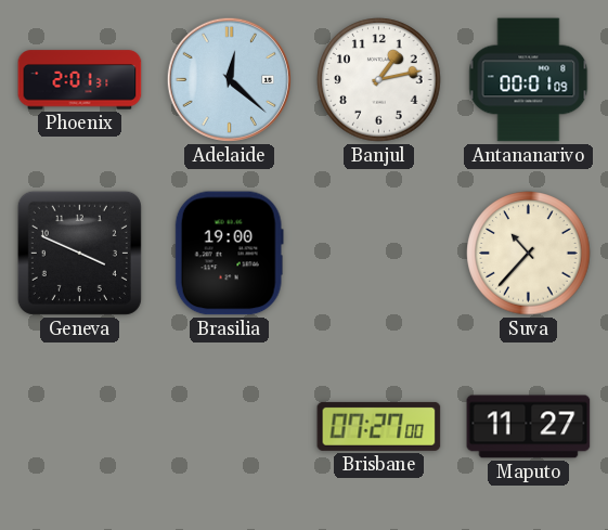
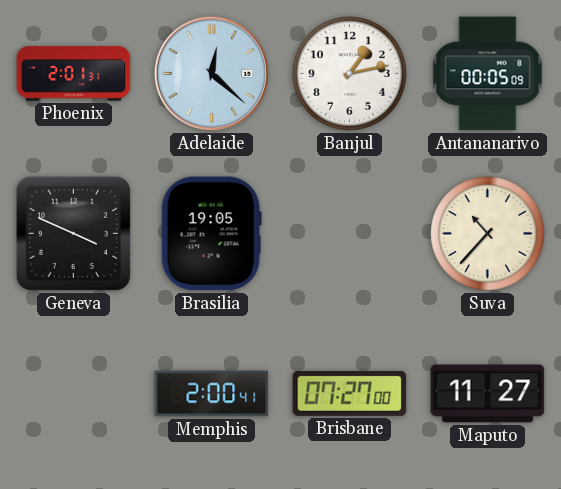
Antananarivo: 00:01 -> 00:05
Brasilia: 19:00 -> 19:05
Memphis: none -> 2:00
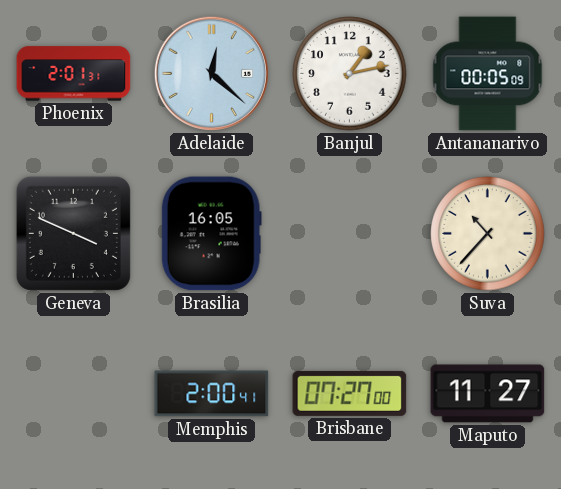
Brasilia: 19:05 -> 16:05
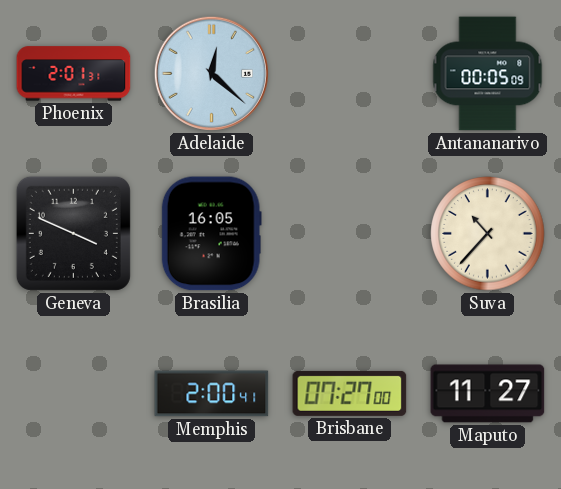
Banjul: 1:13 -> none
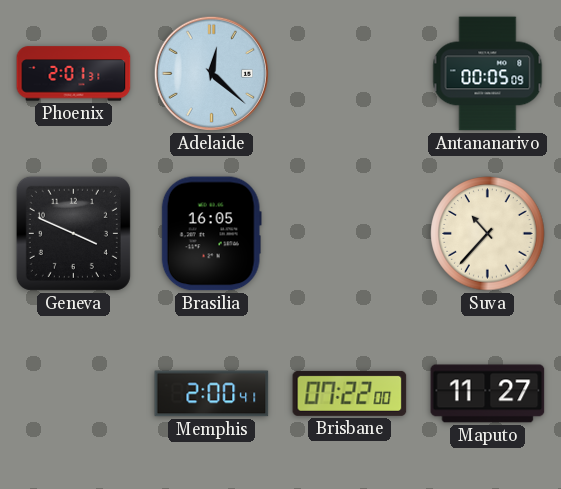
Brisbane: 07:27 -> 07:22
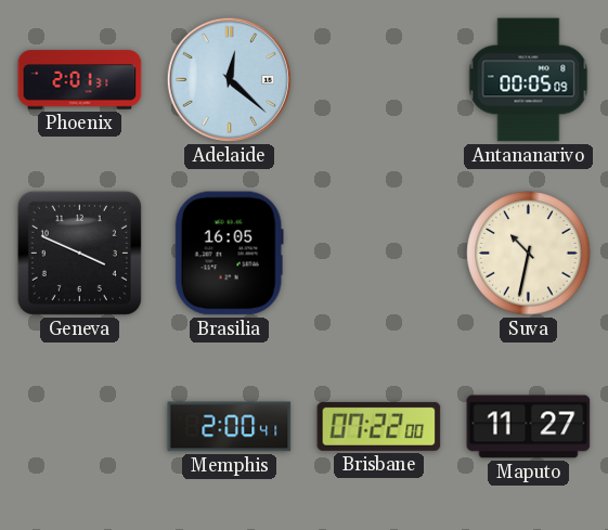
Suva: 10:37 -> 10:32
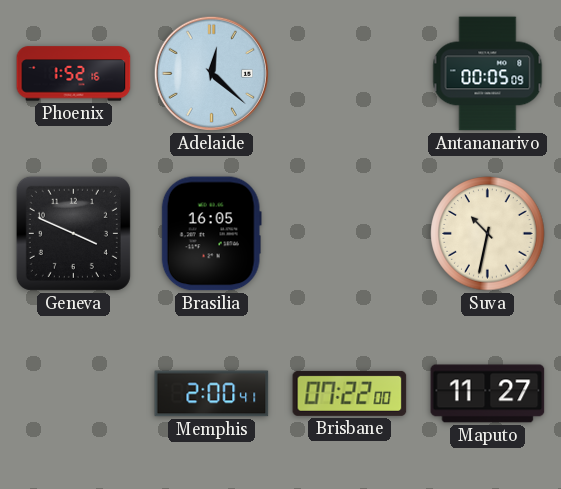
Phoenix: 2:01 -> 1:52
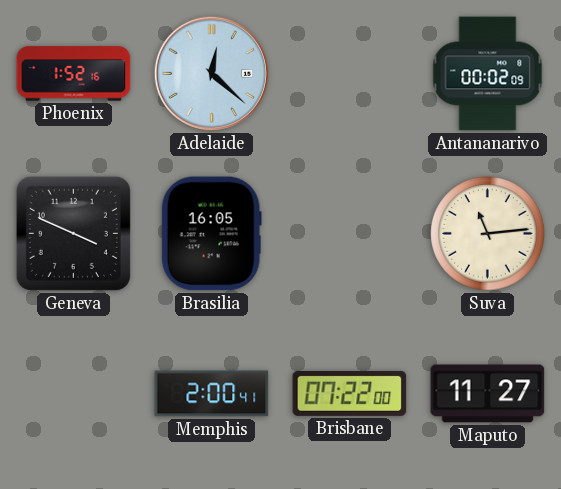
Antananarivo: 00:05 -> 00:02
Suva: 10:32 -> 11:14
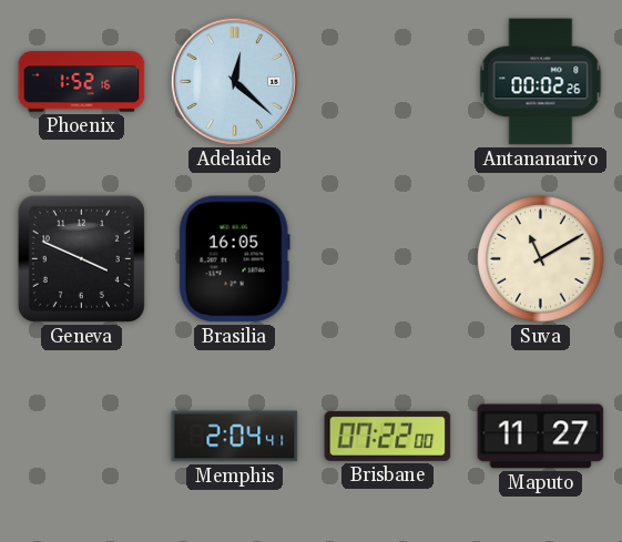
Antananarivo: 00:02:09 -> 00:02:26
Suva: 11:14 -> 11:10
Memphis: 2:00 -> 2:04
